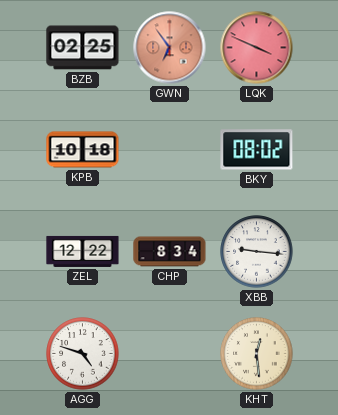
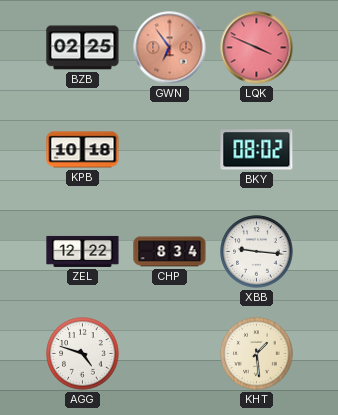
KHT: 12:29 -> 1:29
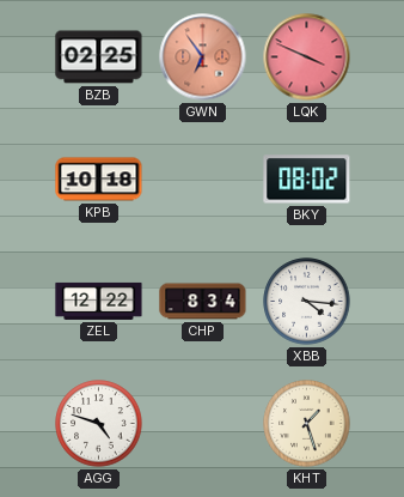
XBB: 9:16 -> 4:16
KHT: 1:29 -> 1:27
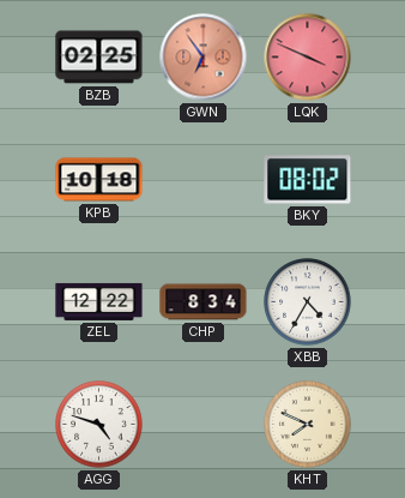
XBB: 4:16 -> 4:35
KHT: 1:27 -> 7:49
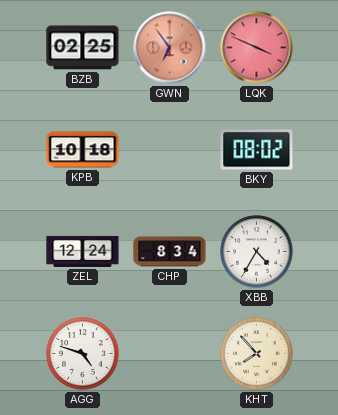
ZEL: 12:22 -> 12:24
KHT: 7:49 -> 7:53
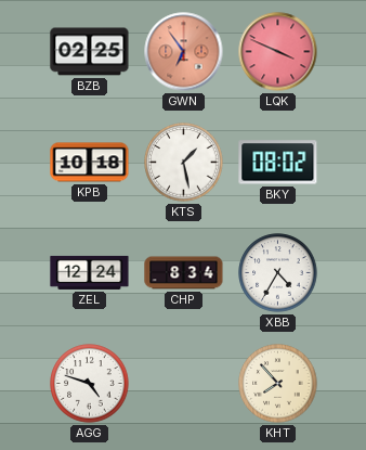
KTS: none -> 1:28
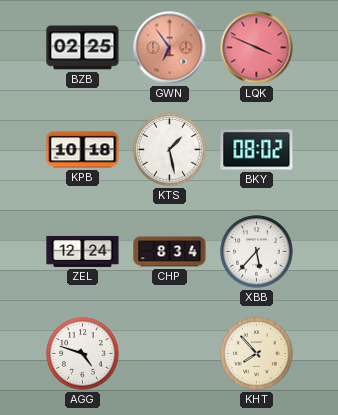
XBB: 4:35 -> 5:37
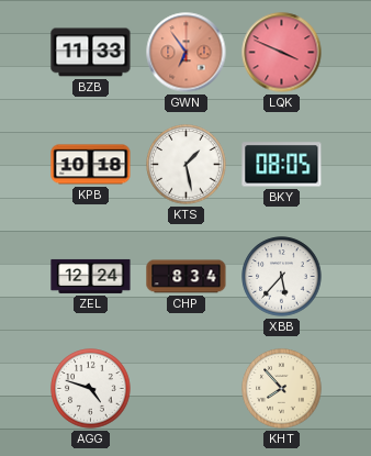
BZB: 02:25 -> 11:33
BKY: 08:02 -> 08:05
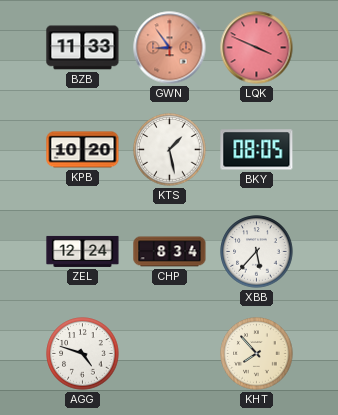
GWN: 6:54 -> 8:54
KPB: 10:18 -> 10:20
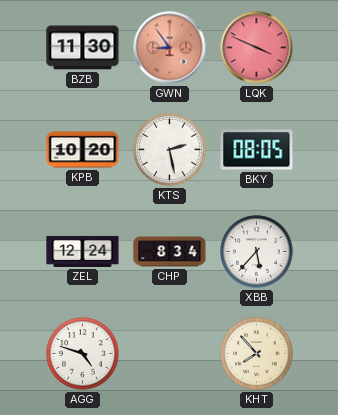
BZB: 11:33 -> 11:30
KTS: 1:28 -> 2:28
